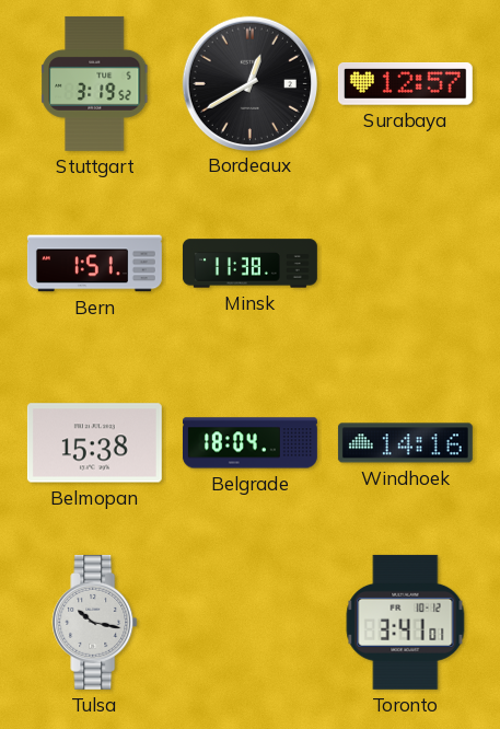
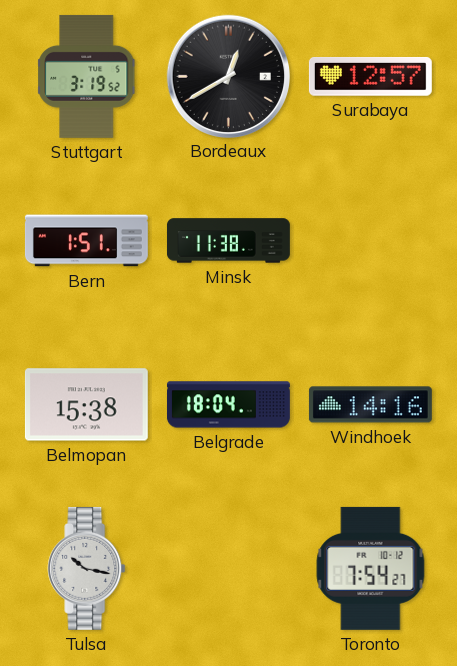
Toronto: 3:41 -> 7:54
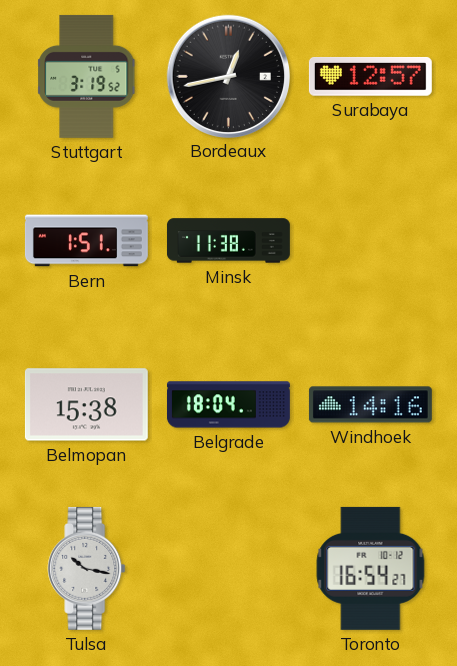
Bordeaux: 12:40 -> 12:43
Toronto: 7:54 -> 16:54
